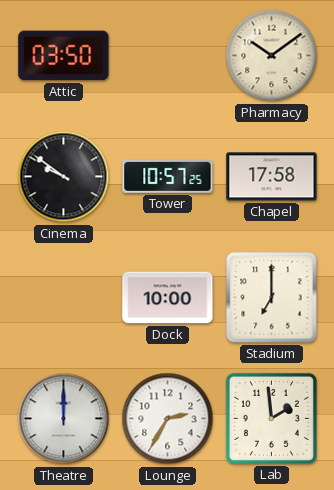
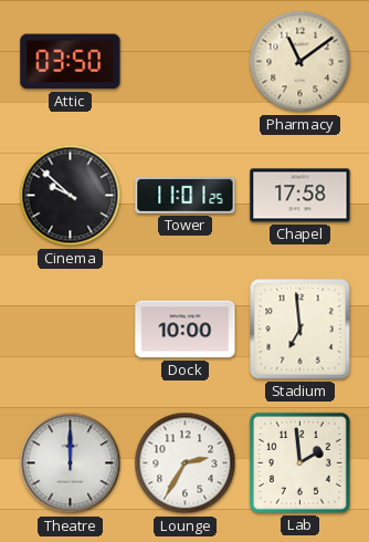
Pharmacy: 10:09 -> 11:09
Cinema: 9:51 -> 9:52
Tower: 10:57 -> 11:01
Stadium: 7:00 -> 6:59
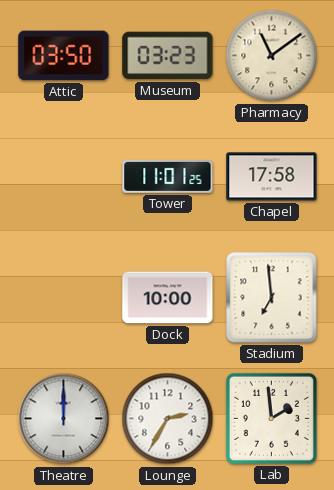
Museum: none -> 03:23
Cinema: 9:52 -> none
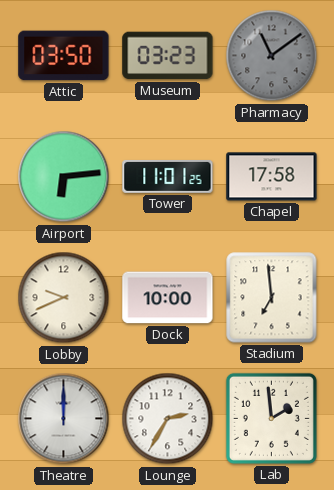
Pharmacy dial: cream -> grey
Airport: none -> 6:14
Lobby: none -> 9:41
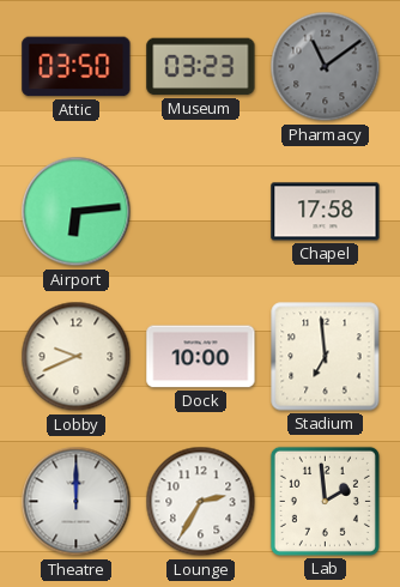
Tower: 11:01 -> none
